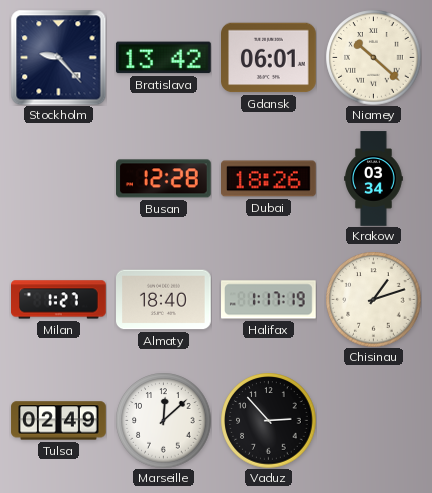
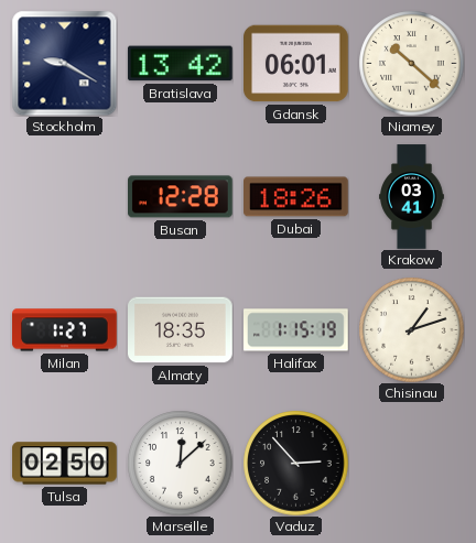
Stockholm: 9:23 -> 9:20
Krakow: 03:34 -> 03:41
Almaty: 18:40 -> 18:35
Halifax: 1:17 -> 1:15
Tulsa: 02:49 -> 02:50
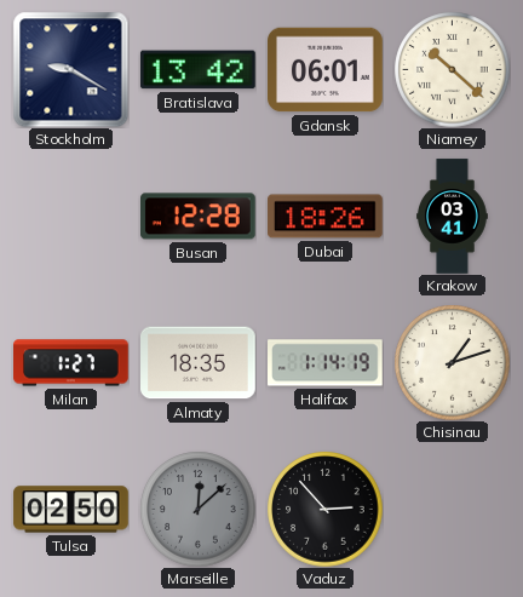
Halifax: 1:15 -> 1:14
Marseille dial: white -> grey
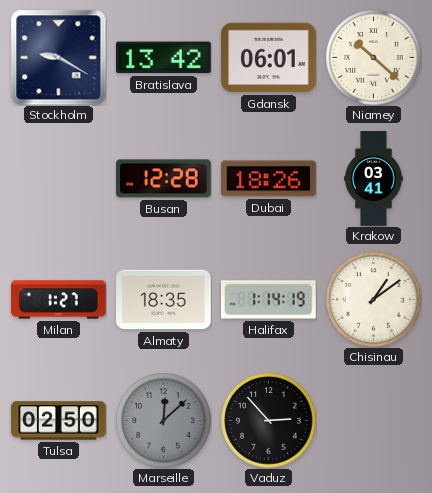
Chisinau: 1:12 -> 1:09
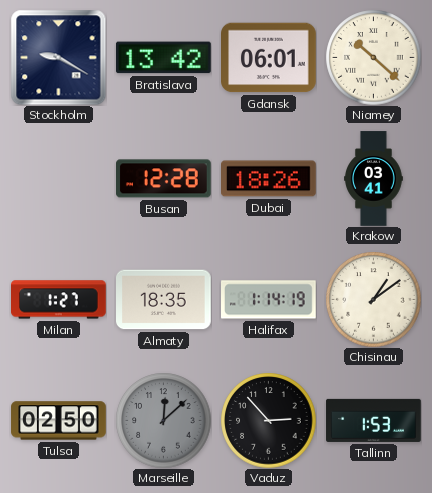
Tallinn: none -> 1:53
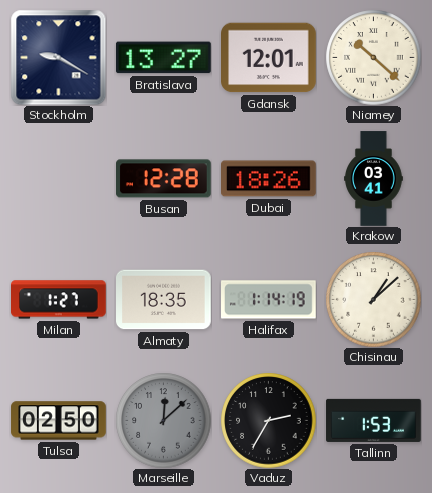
Bratislava: 13:42 -> 13:27
Gdansk: 06:01 -> 12:01
Chisinau: 1:09 -> 1:08
Vaduz: 2:53 -> 2:35
